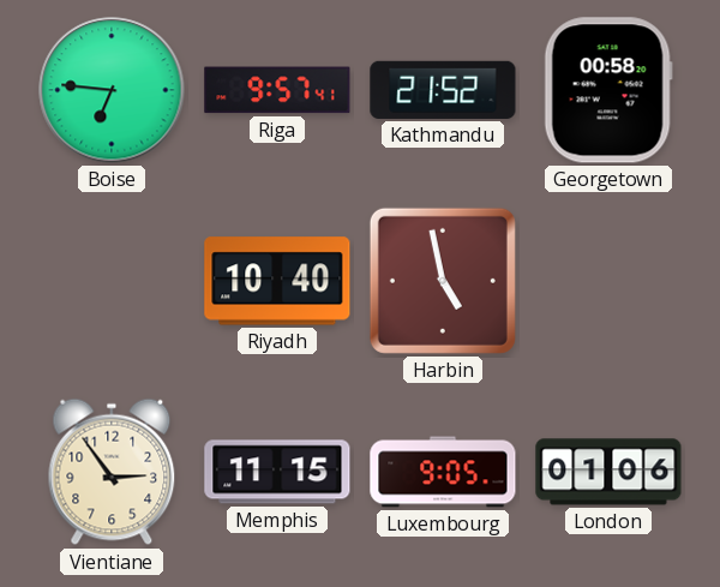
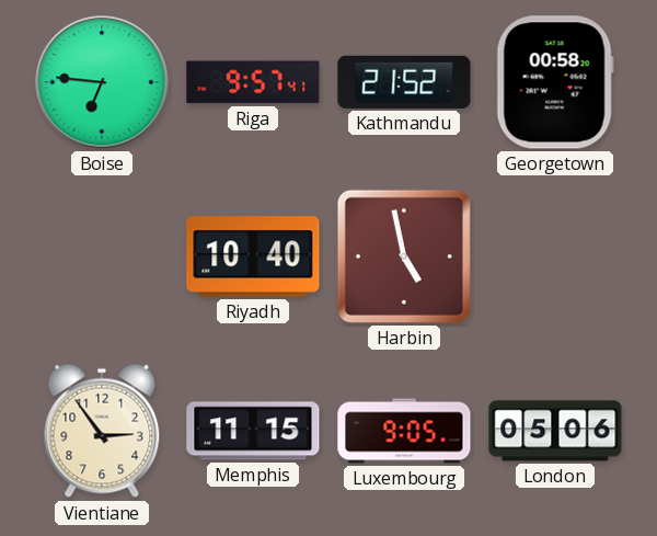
London: 01:06 -> 05:06
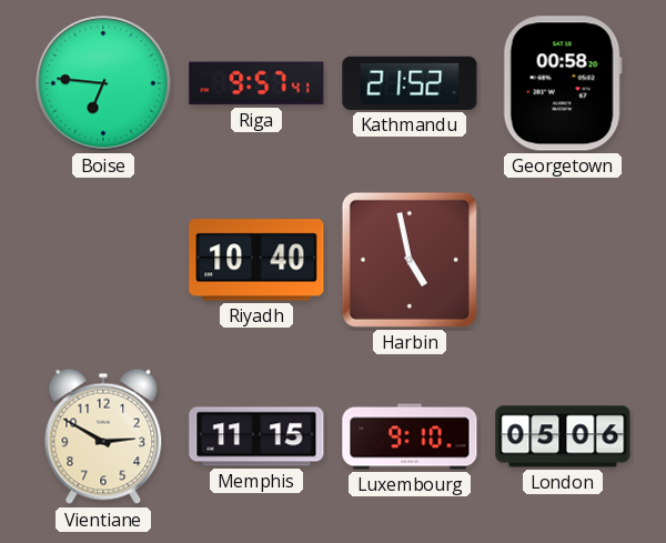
Vientiane: 2:54 -> 2:50
Luxembourg: 9:05 -> 9:10
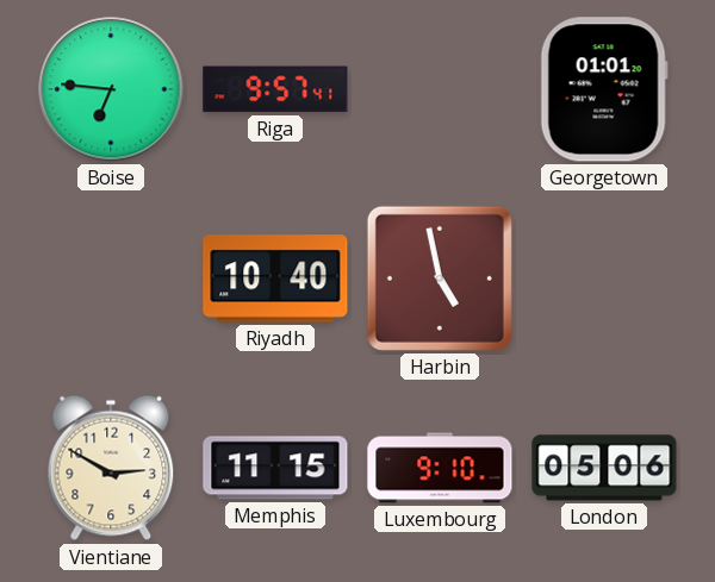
Kathmandu: 21:52 -> none
Georgetown: 00:58 -> 01:01
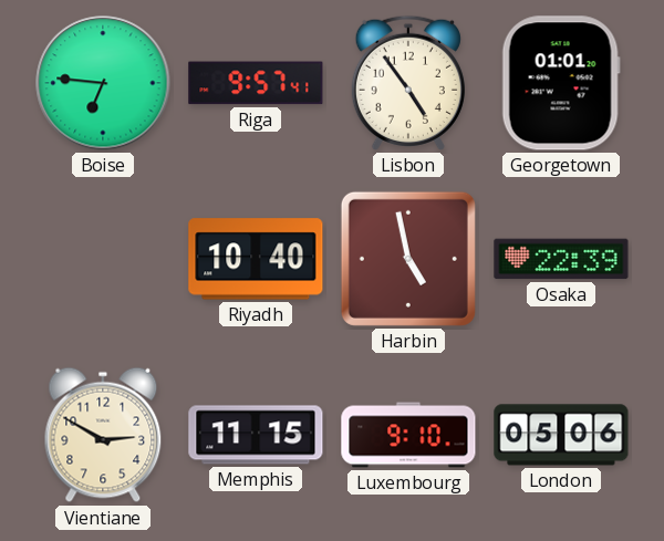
Lisbon: none -> 4:54
Osaka: none -> 22:39
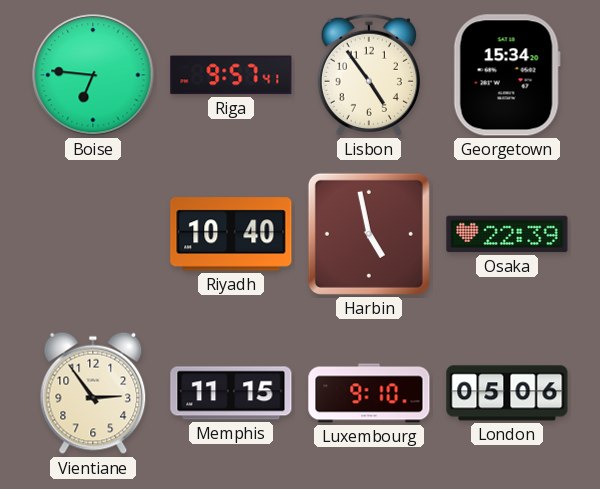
Georgetown: 01:01 -> 15:34
Vientiane: 2:50 -> 2:54
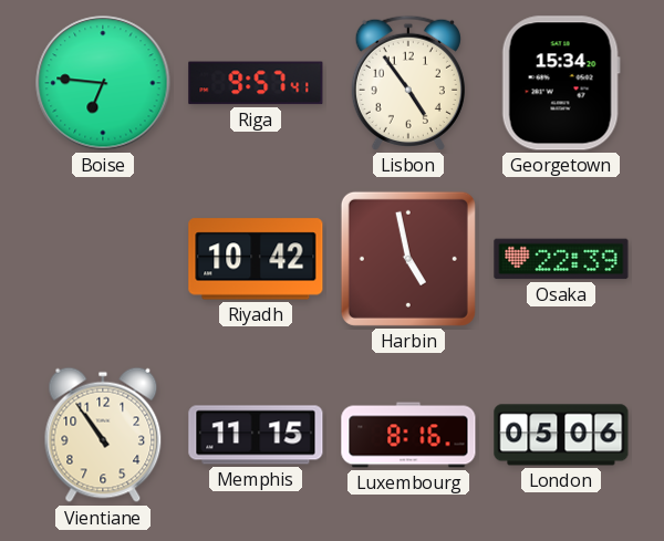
Riyadh: 10:40 -> 10:42
Vientiane: 2:54 -> 10:54
Luxembourg: 9:10 -> 8:16
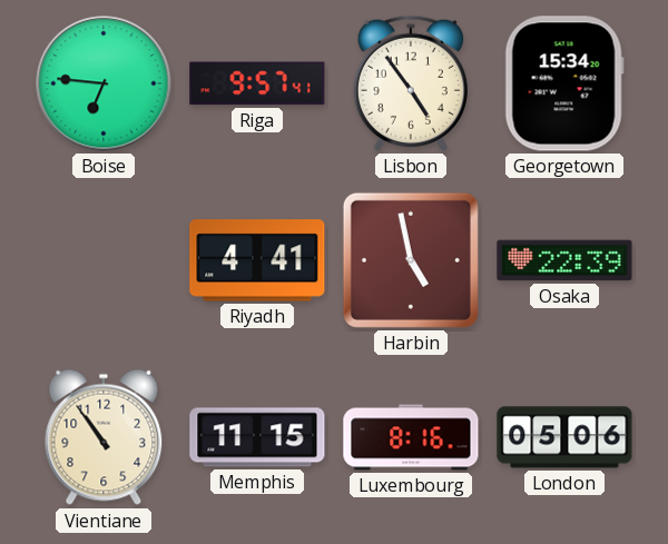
Riyadh: 10:42 -> 4:41
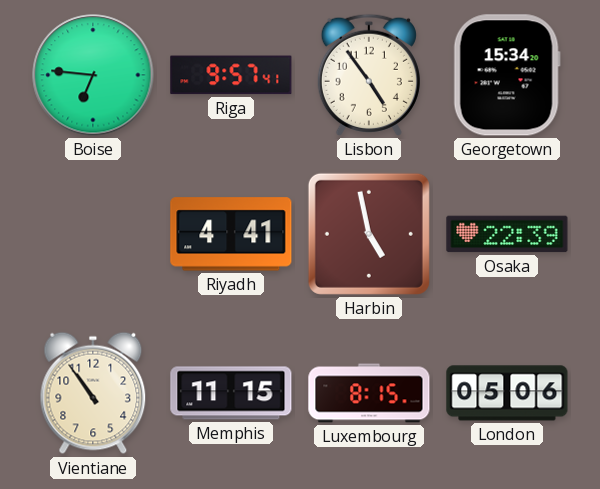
Luxembourg: 8:16 -> 8:15
